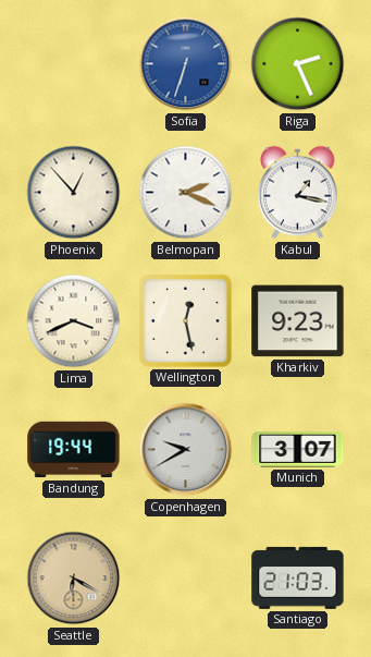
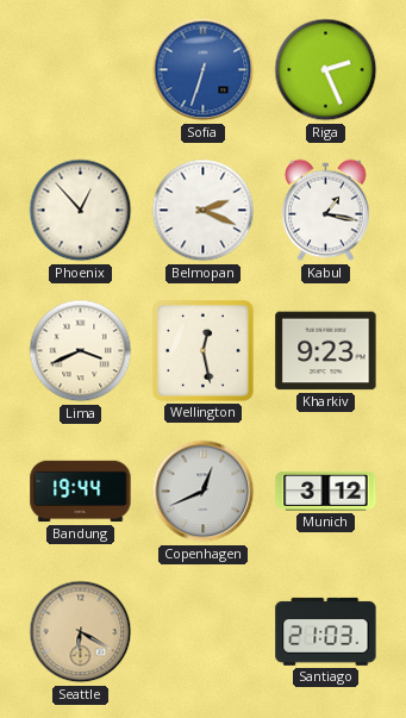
Copenhagen: 9:40 -> 12:41
Munich: 3:07 -> 3:12
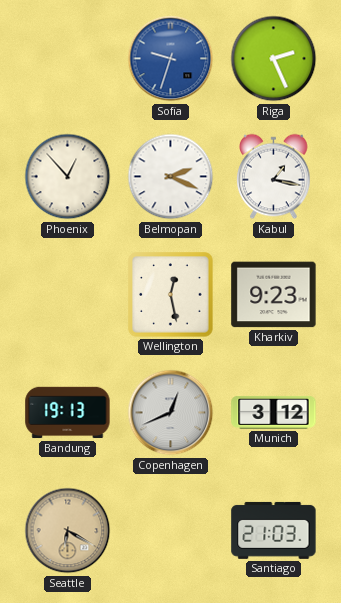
Sofia: 6:33 -> 9:33
Lima: 3:41 -> none
Bandung: 19:44 -> 19:13
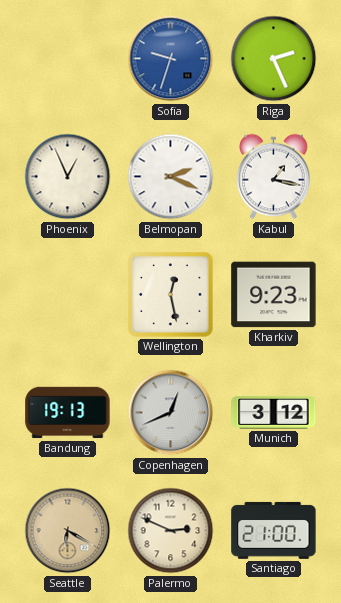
Phoenix: 12:53 -> 12:56
Palermo: none -> 2:49
Santiago: 21:03 -> 21:00
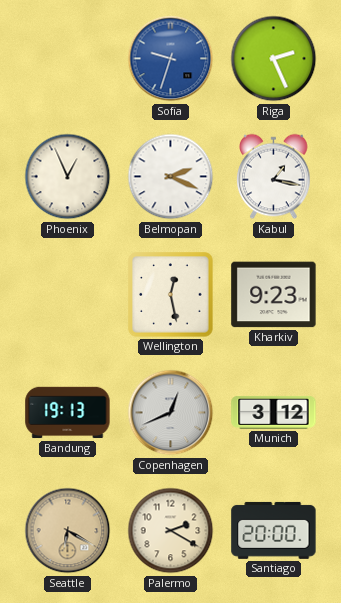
Palermo: 2:49 -> 2:20
Santiago: 21:00 -> 20:00
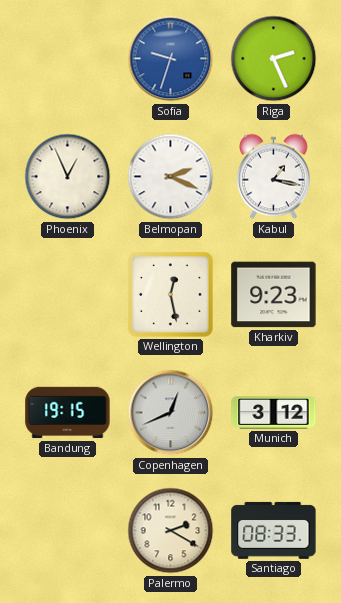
Bandung: 19:13 -> 19:15
Seattle: 6:20 -> none
Santiago: 20:00 -> 08:33
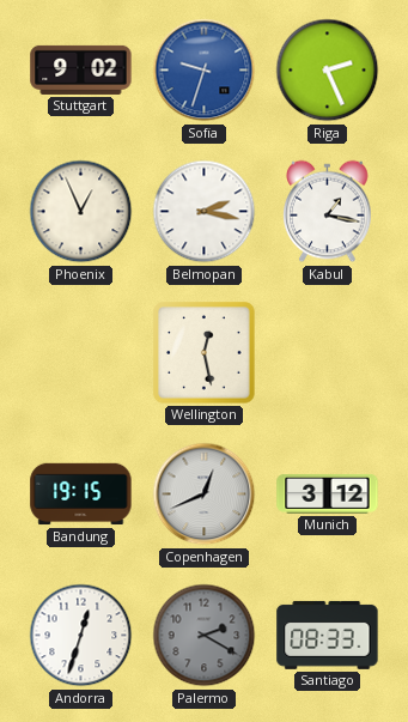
Stuttgart: none -> 9:02
Belmopan: 2:19 -> 2:17
Kharkiv: 9:23 -> none
Andorra: none -> 12:33
Palermo dial: cream -> grey
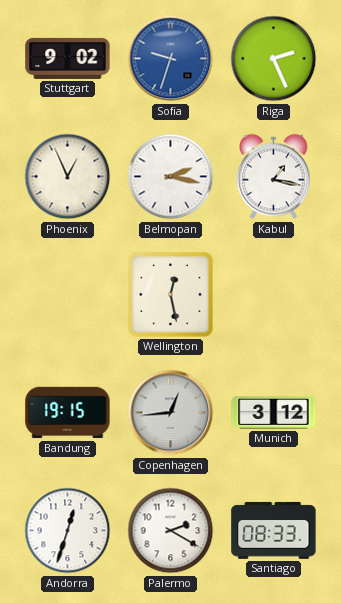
Copenhagen: 12:41 -> 12:44
Palermo dial: grey -> white
